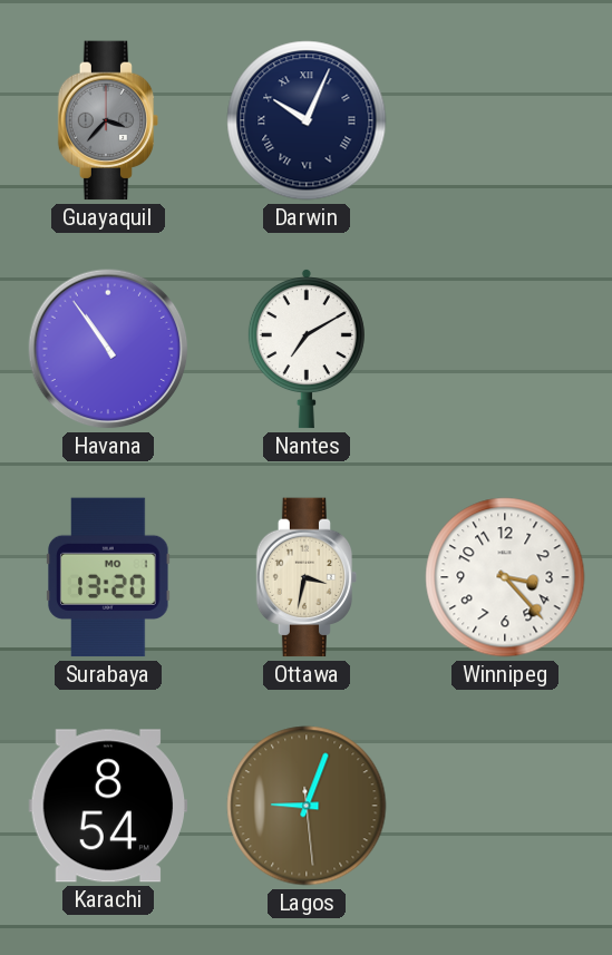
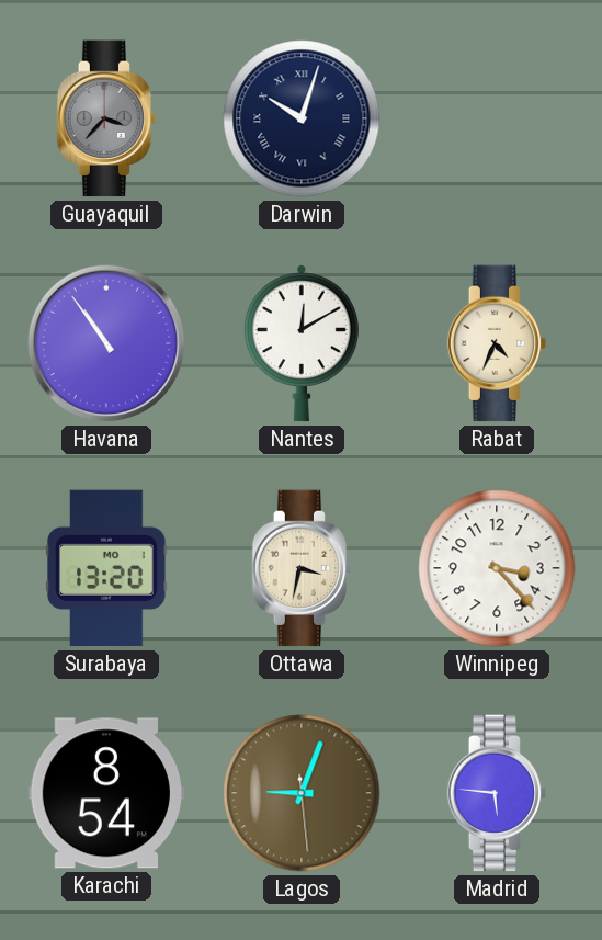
Darwin: 10:04 -> 10:03
Nantes: 7:10 -> 12:10
Rabat: none -> 4:34
Madrid: none -> 5:46
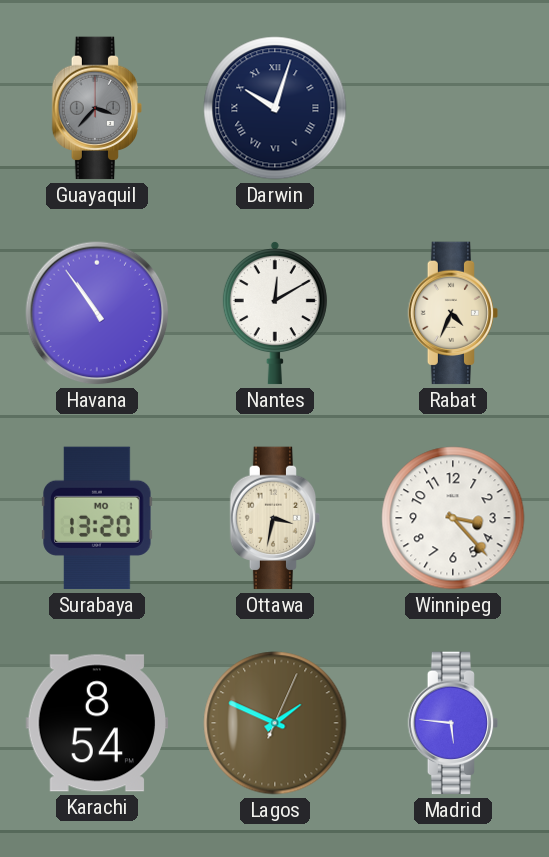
Lagos: 9:03 -> 1:49
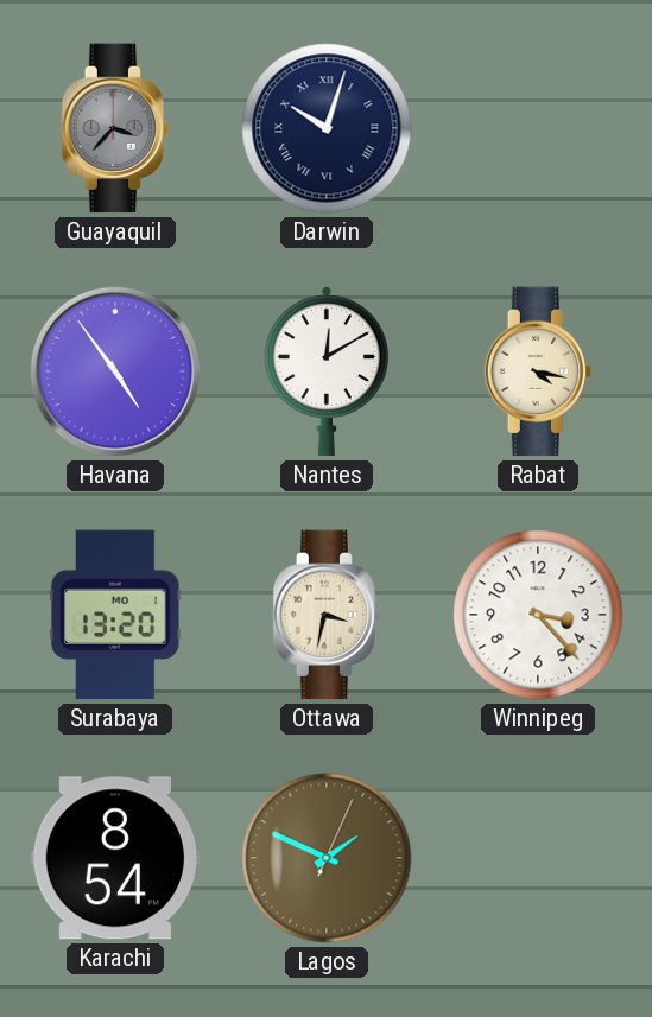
Havana: 10:54 -> 4:54
Rabat: 4:34 -> 4:17
Madrid: 5:46 -> none
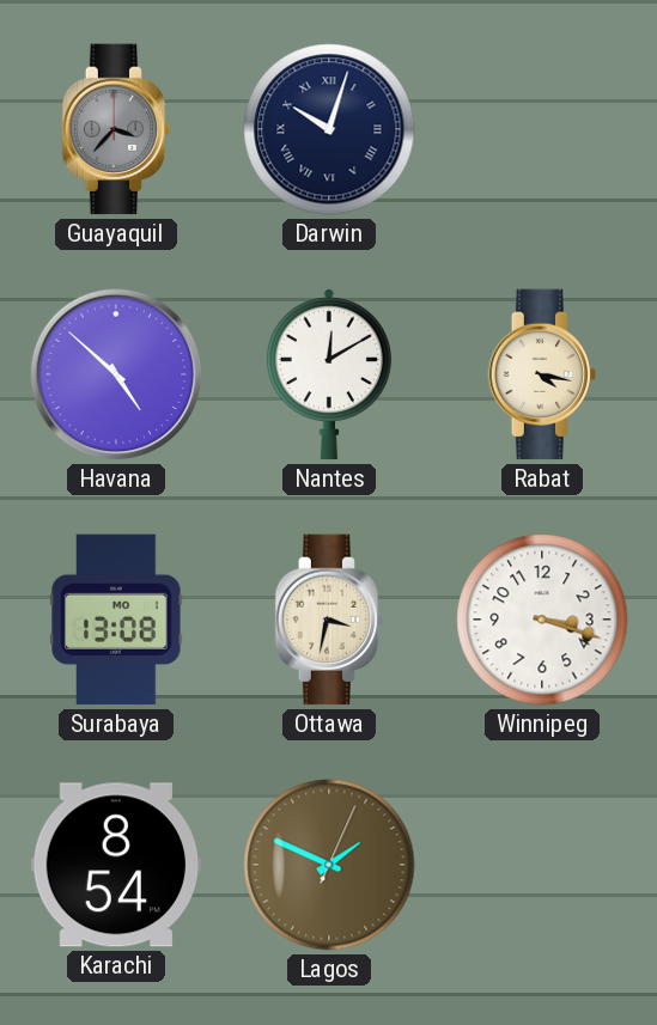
Havana: 4:54 -> 4:52
Surabaya: 13:20 -> 13:08
Winnipeg: 3:23 -> 3:18
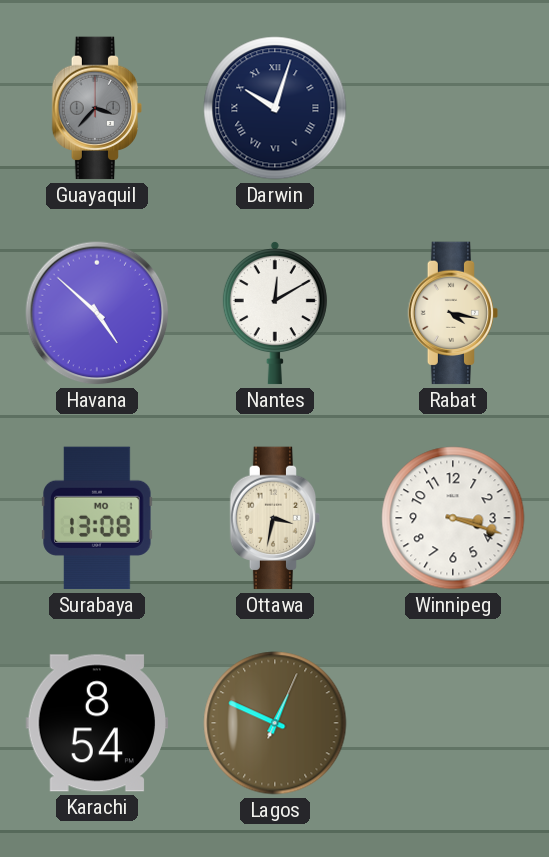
Lagos: 1:49 -> 12:49
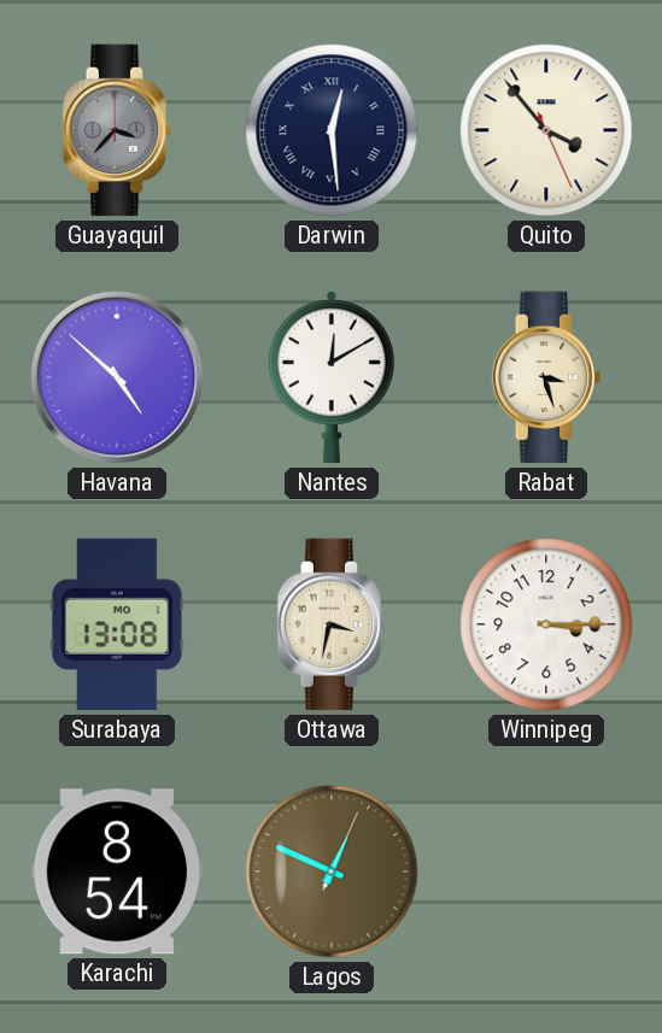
Darwin: 10:03 -> 12:29
Quito: none -> 3:53
Rabat: 4:17 -> 3:27
Winnipeg: 3:18 -> 3:15
